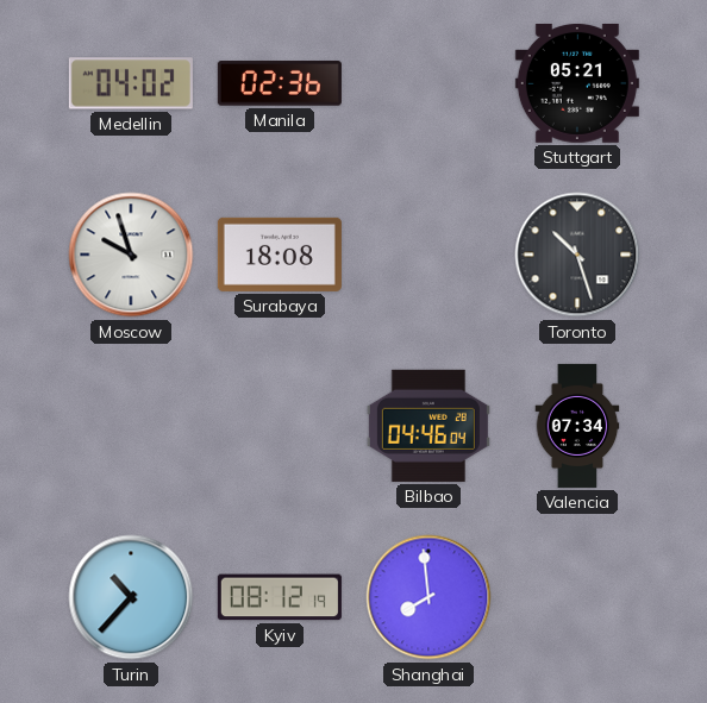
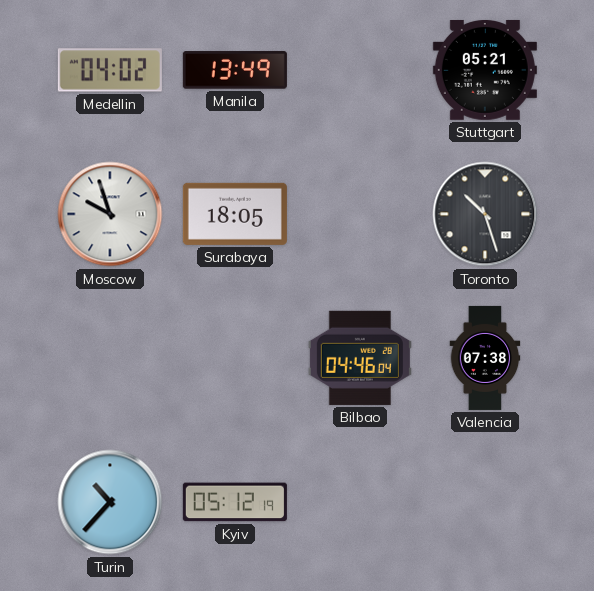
Manila: 02:36 -> 13:49
Surabaya: 18:08 -> 18:05
Valencia: 07:34 -> 07:38
Kyiv: 08:12 -> 05:12
Shanghai: 7:59 -> none
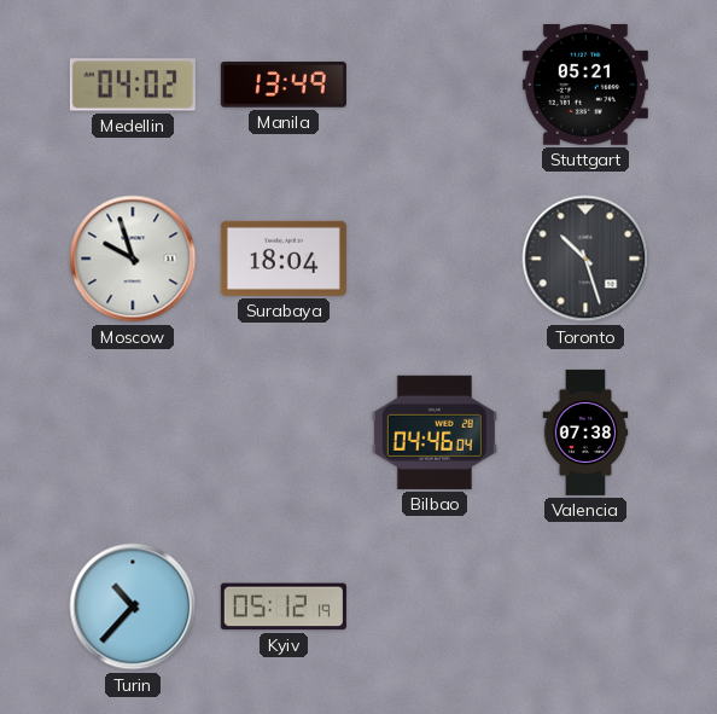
Surabaya: 18:05 -> 18:04
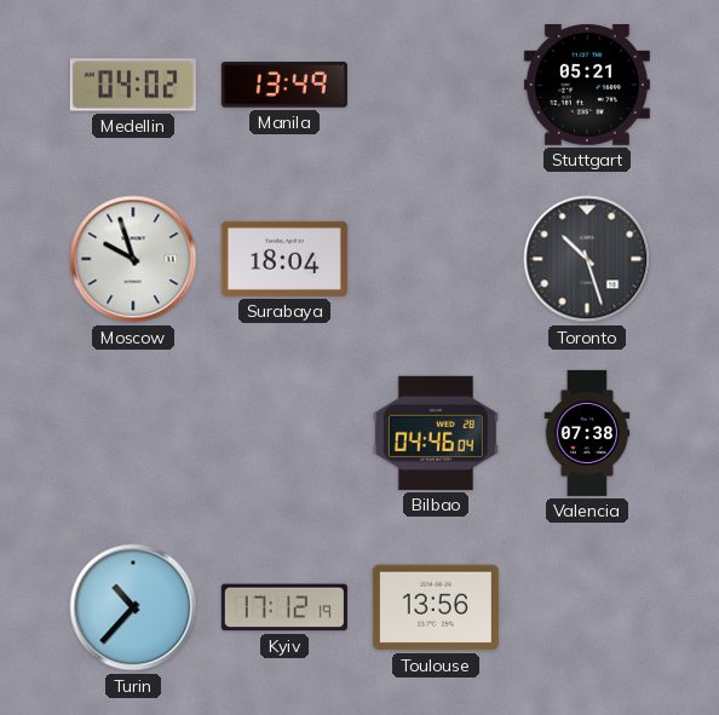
Kyiv: 05:12 -> 17:12
Toulouse: none -> 13:56
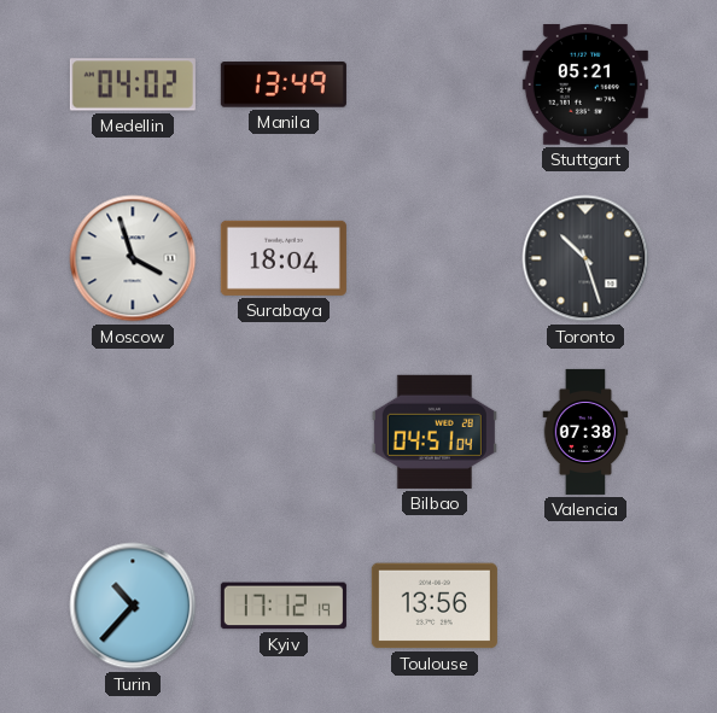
Moscow: 9:57 -> 3:57
Bilbao: 04:46 -> 04:51
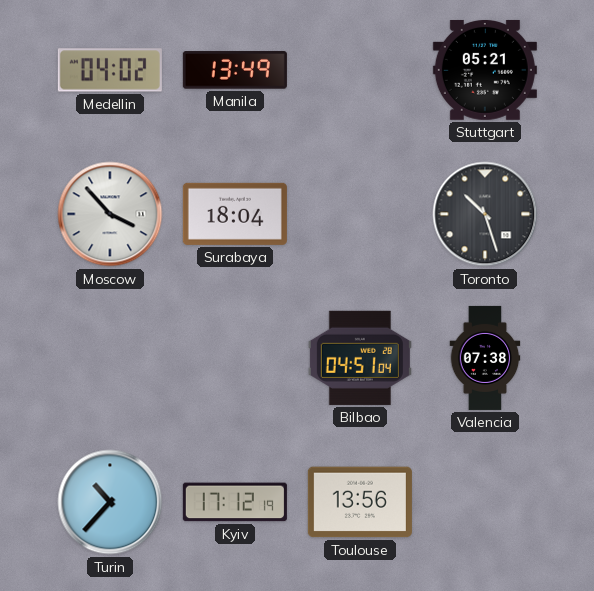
Moscow: 3:57 -> 3:53
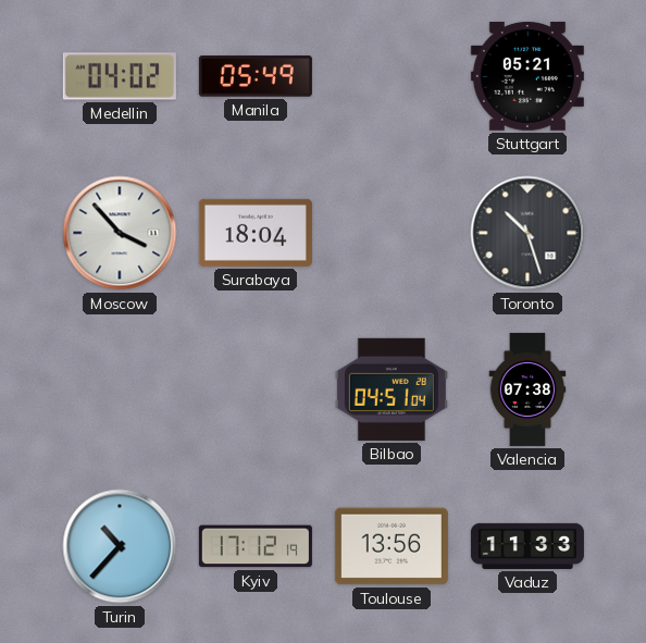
Manila: 13:49 -> 05:49
Vaduz: none -> 11:33
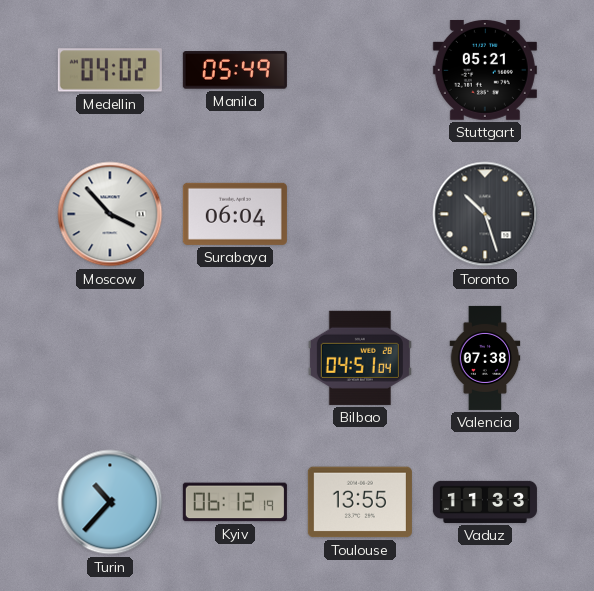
Surabaya: 18:04 -> 06:04
Kyiv: 17:12 -> 06:12
Toulouse: 13:56 -> 13:55
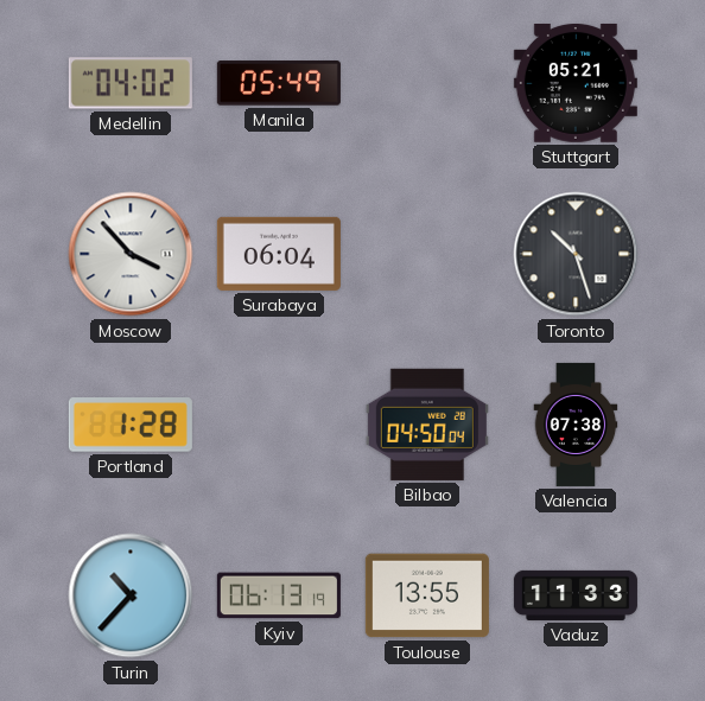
Portland: none -> 1:28
Bilbao: 04:51 -> 04:50
Kyiv: 06:12 -> 06:13
